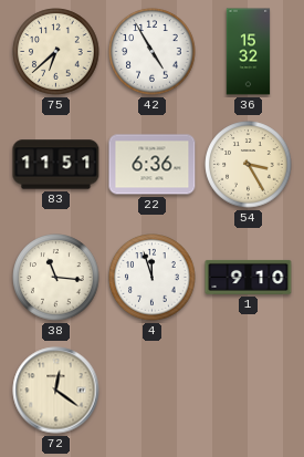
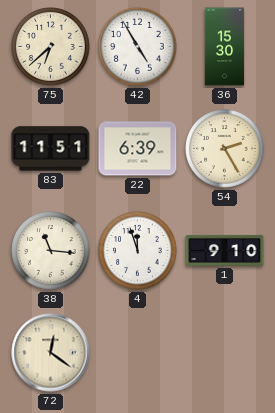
36: 15:32 -> 15:30
22: 6:36 -> 6:39
54: 3:25 -> 2:25
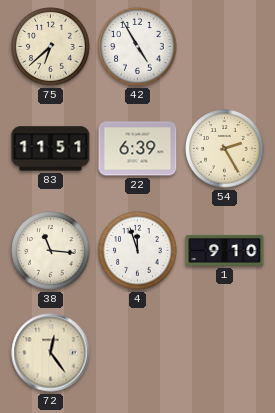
36: 15:30 -> none
72: 12:21 -> 12:24
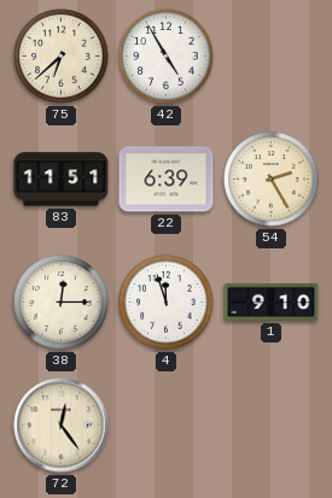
38: 11:16 -> 12:15
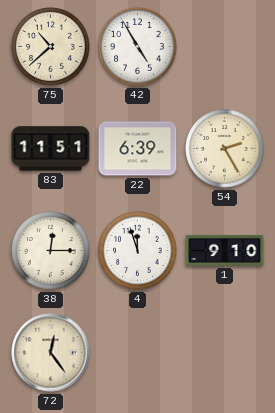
75: 6:38 -> 10:38
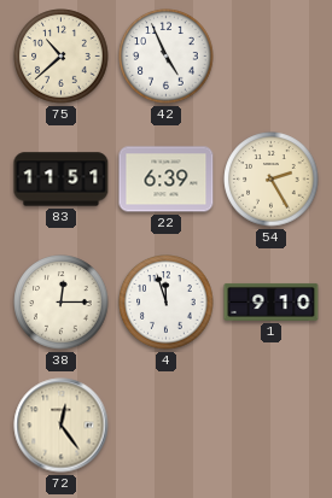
42: 4:55 -> 4:56
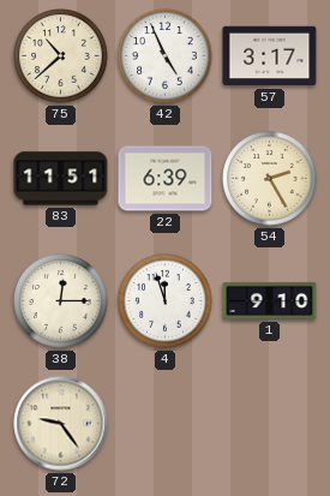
57: none -> 3:17
72: 12:24 -> 9:24
